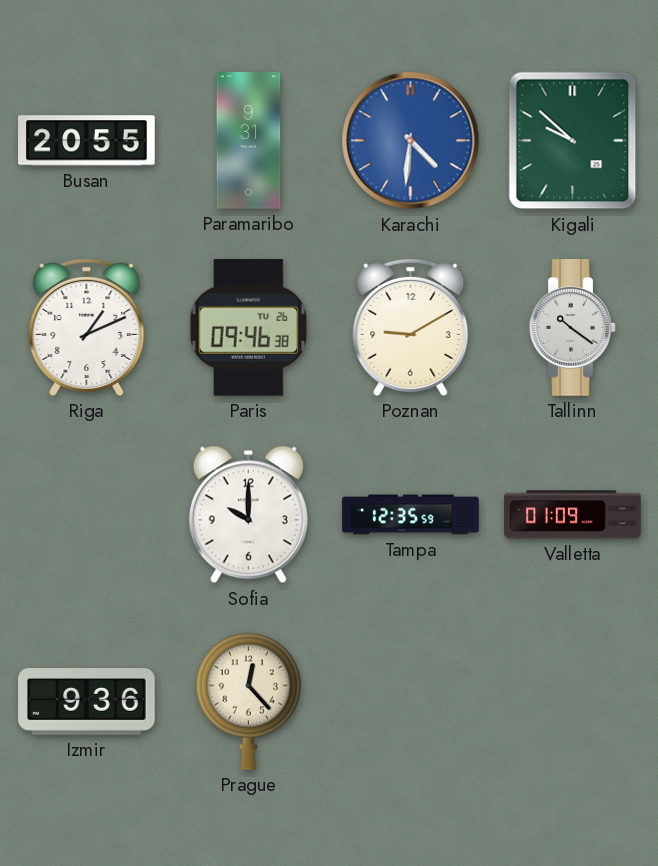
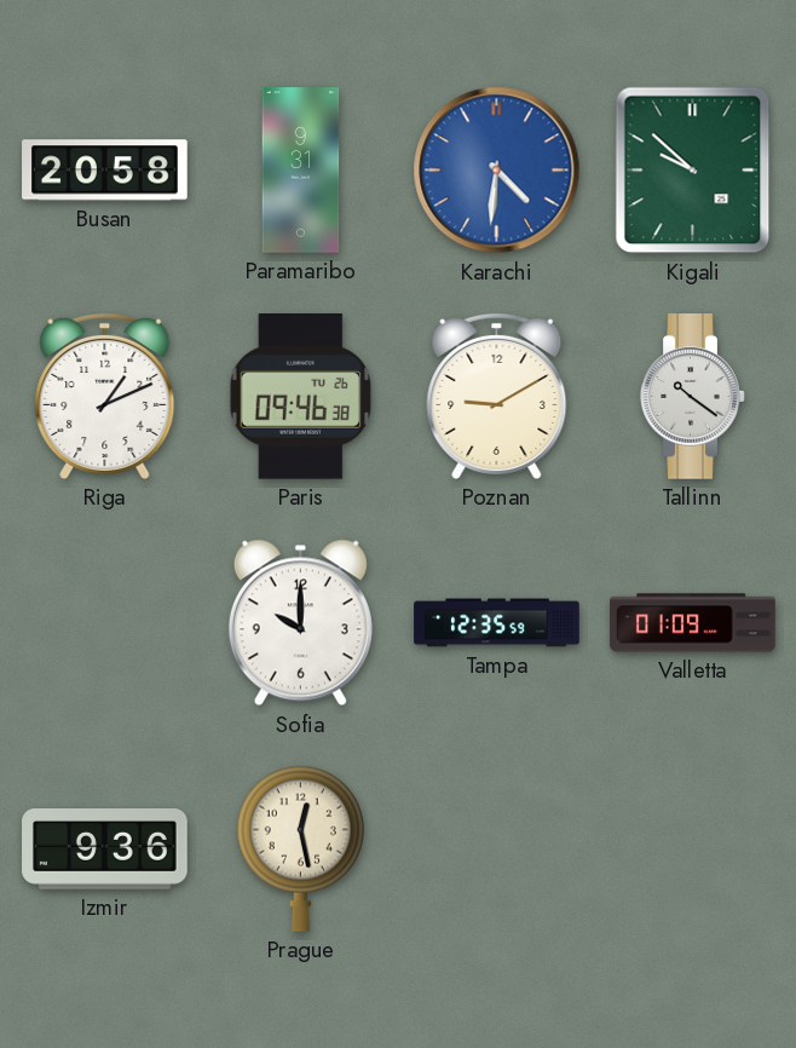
Busan: 20:55 -> 20:58
Prague: 12:23 -> 12:28
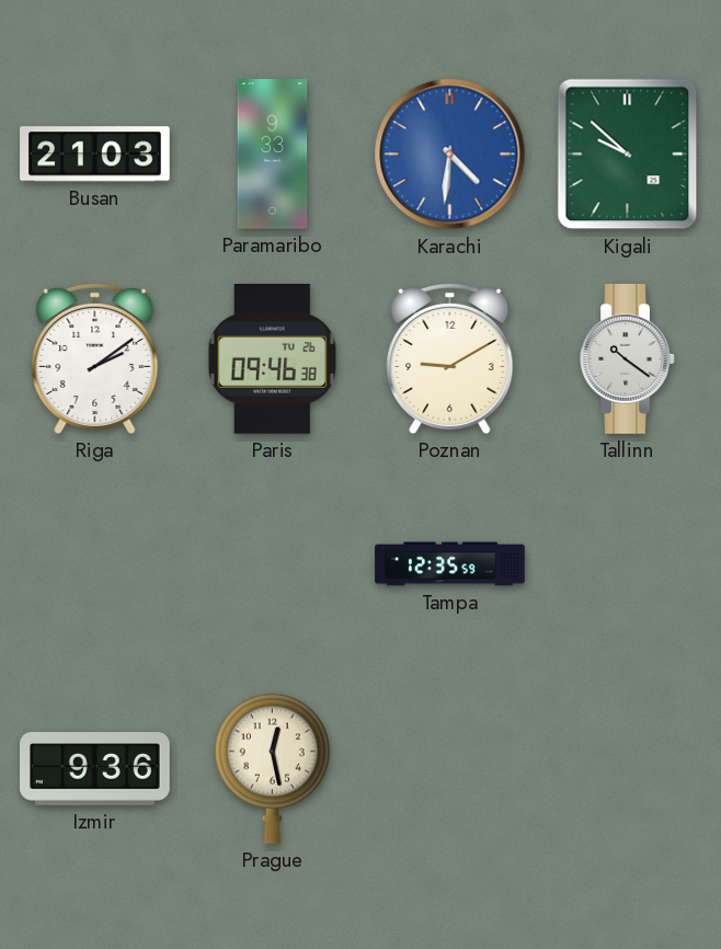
Busan: 20:58 -> 21:03
Paramaribo: 9:31 -> 9:33
Riga: 1:11 -> 2:09
Sofia: 10:00 -> none
Valletta: 01:09 -> none
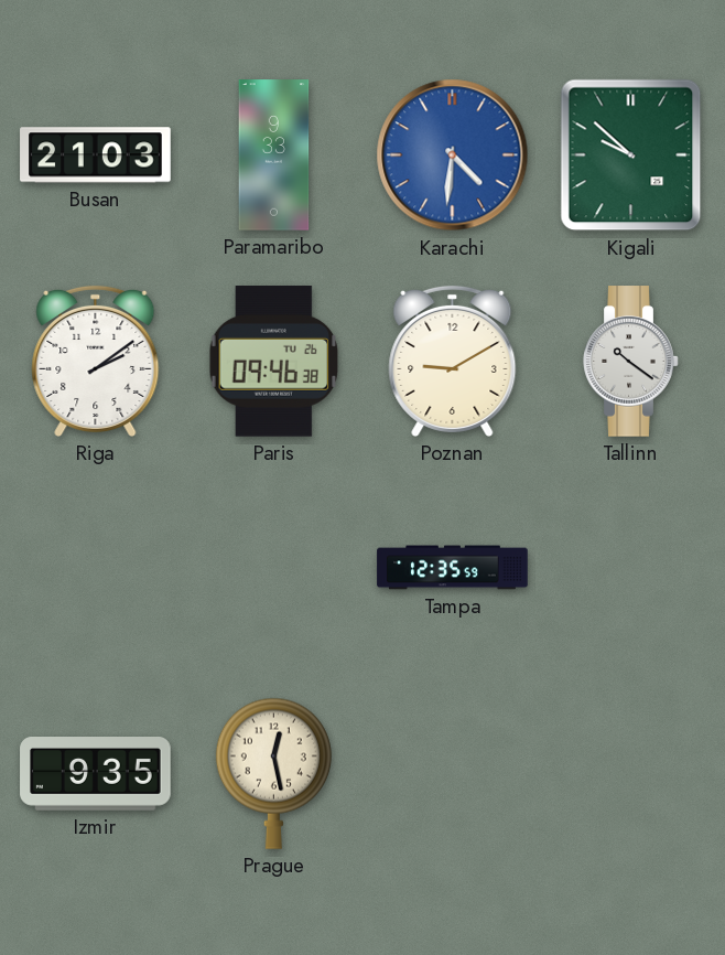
Izmir: 9:36 -> 9:35
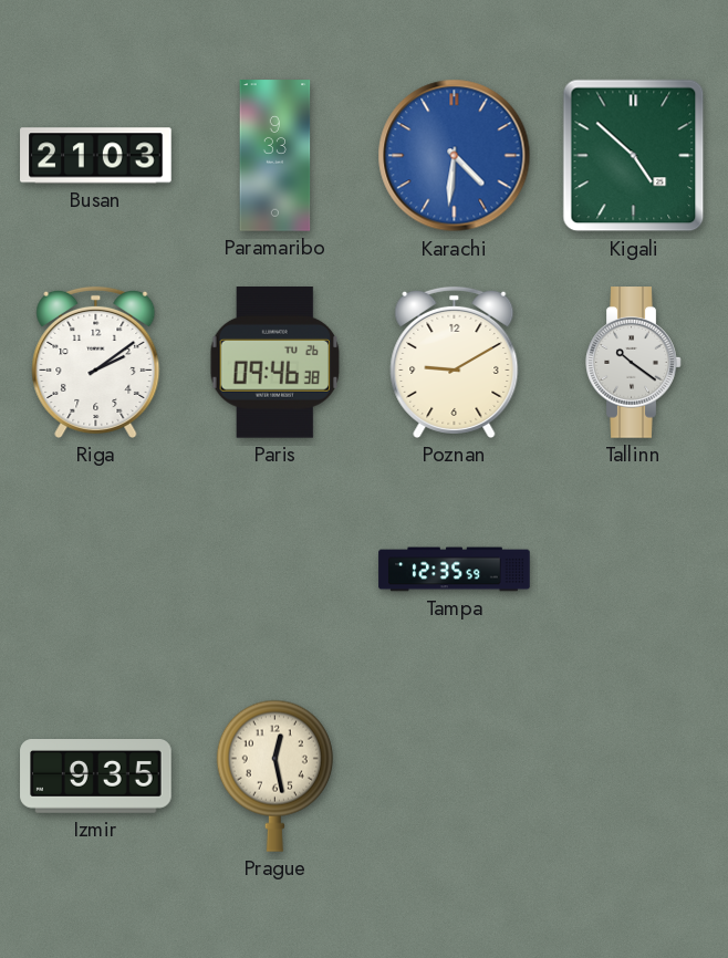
Kigali: 9:52 -> 4:52
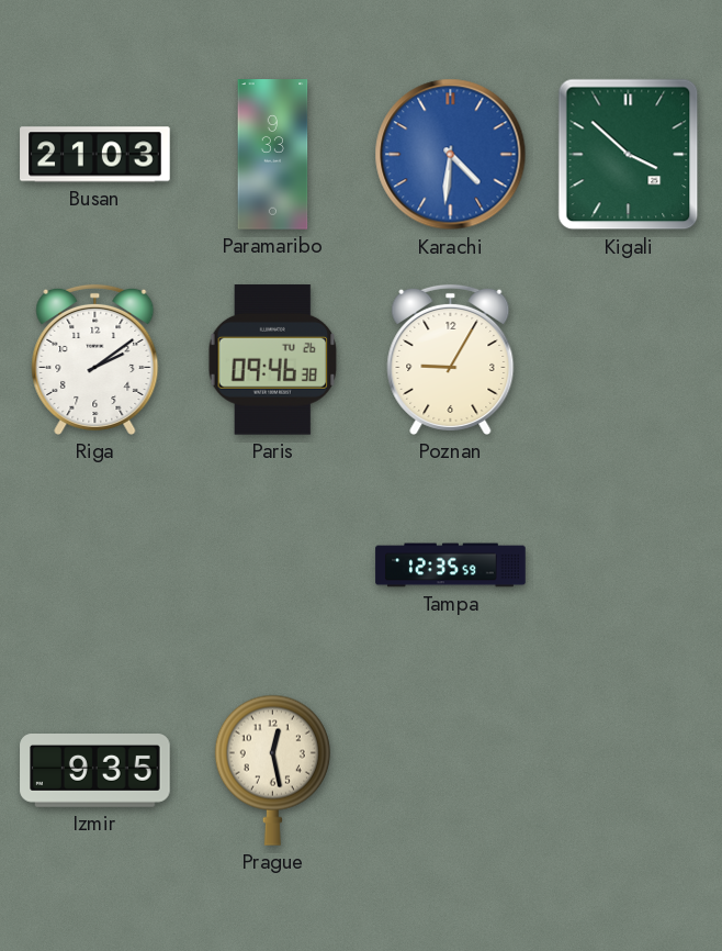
Kigali: 4:52 -> 3:52
Poznan: 9:10 -> 9:05
Tallinn: 10:21 -> none
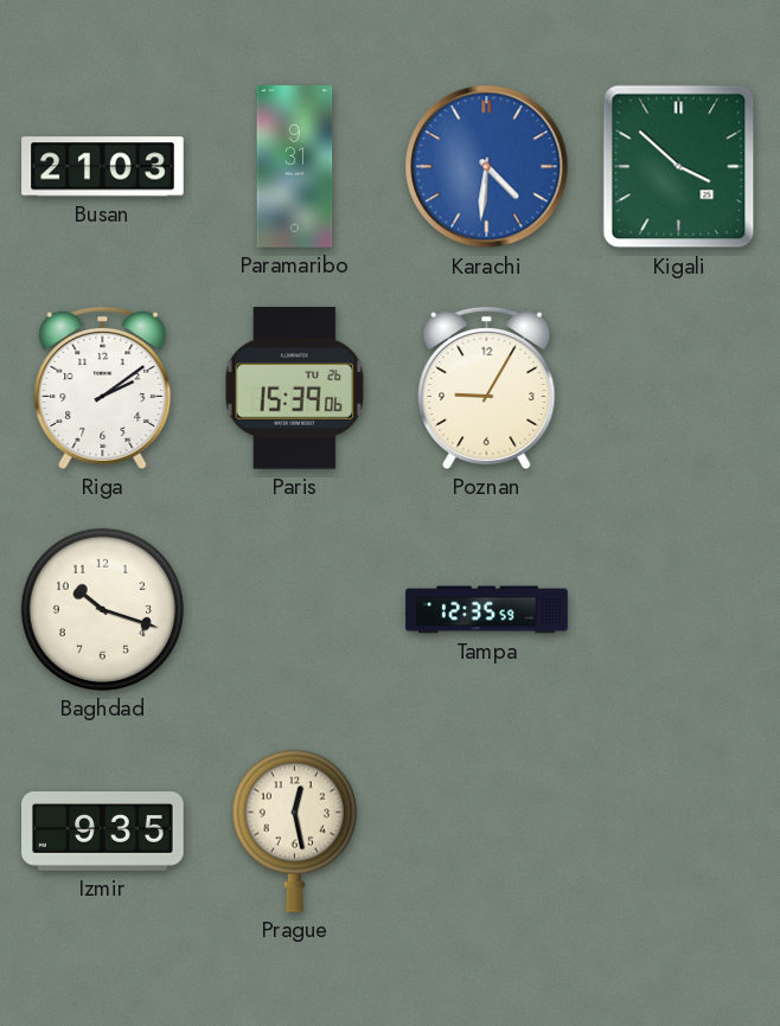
Paramaribo: 9:33 -> 9:31
Paris: 09:46 -> 15:39
Baghdad: none -> 10:18
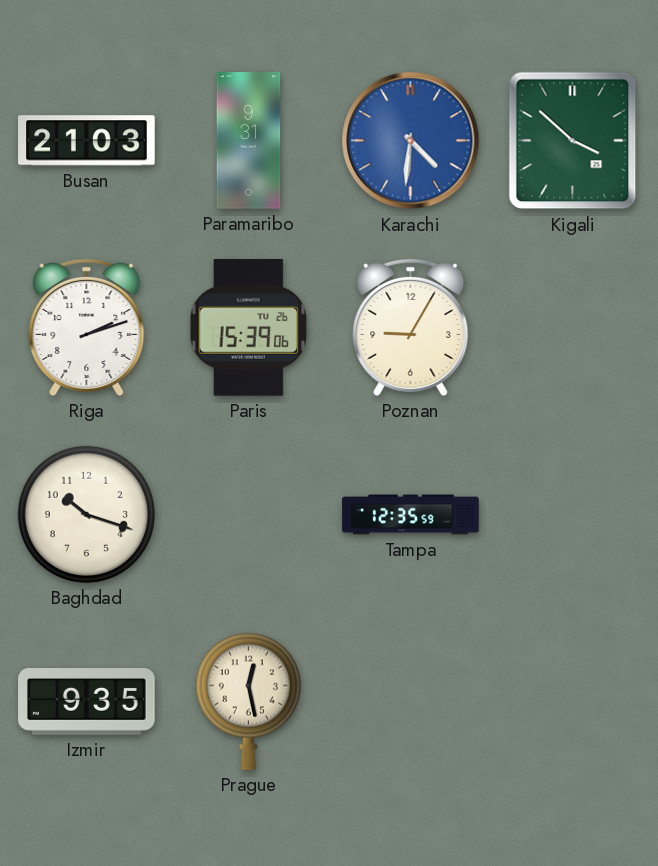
Riga: 2:09 -> 2:12
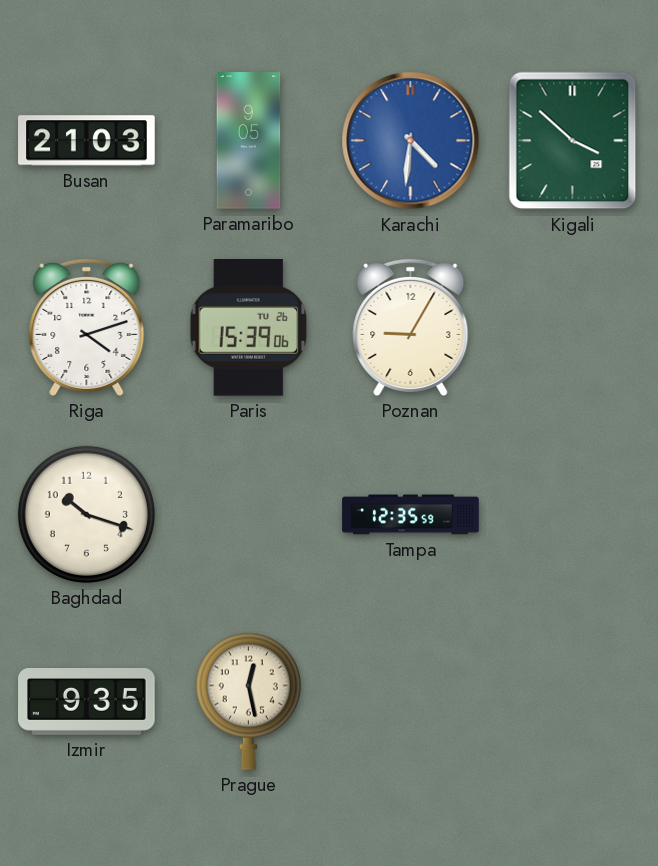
Paramaribo: 9:31 -> 9:05
Riga: 2:12 -> 4:12
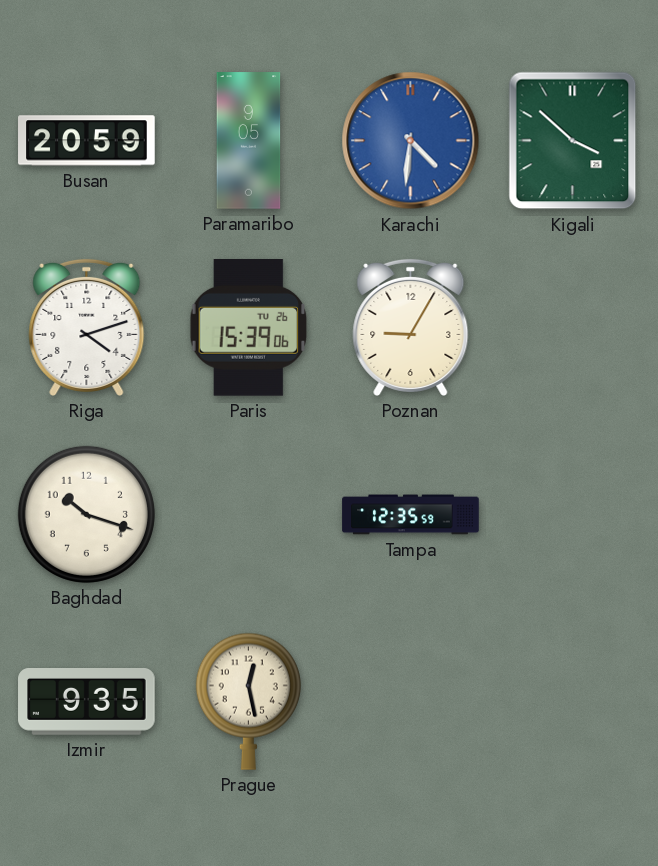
Busan: 21:03 -> 20:59
